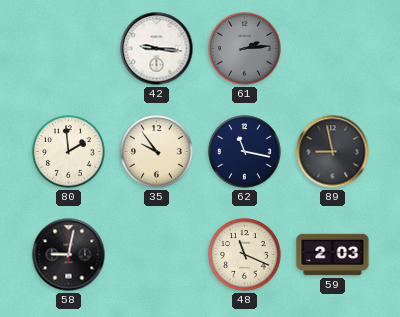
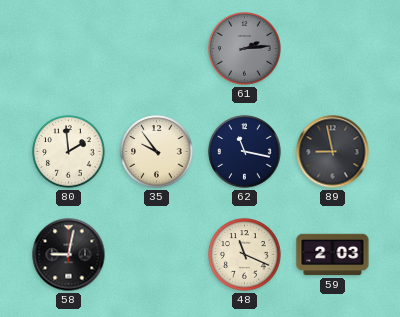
42: 9:16 -> none
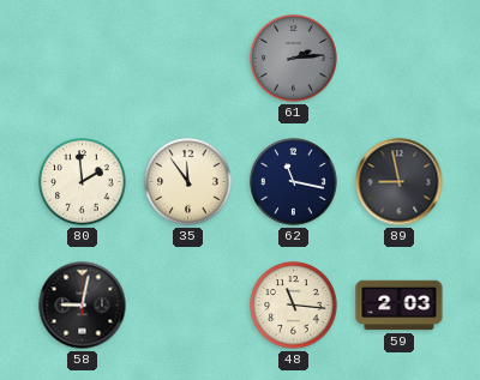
35: 9:54 -> 11:54
48: 11:19 -> 11:16
